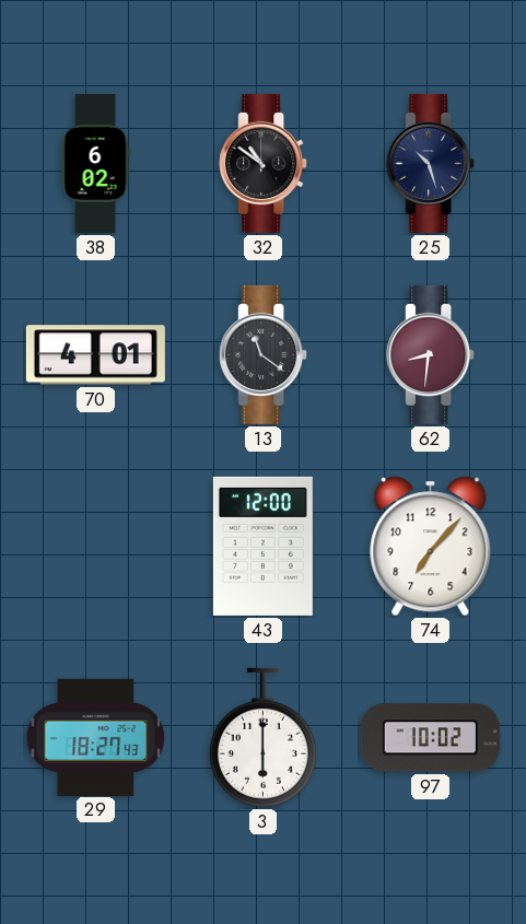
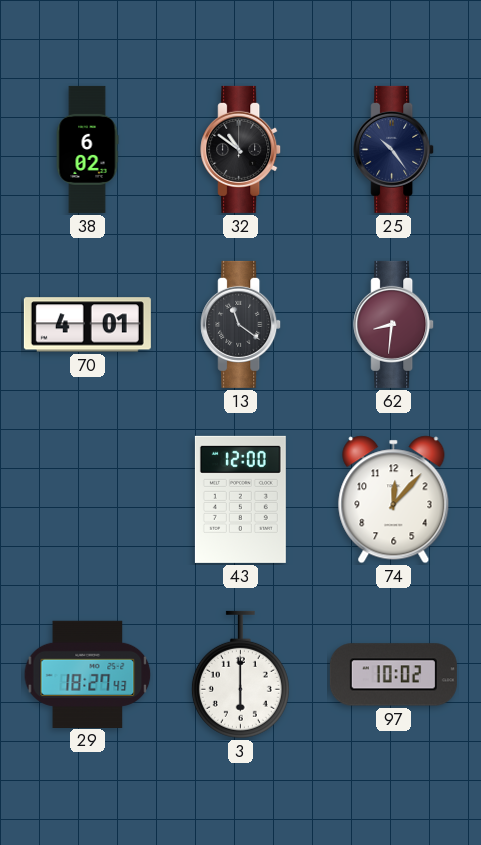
25: 10:27 -> 10:24
74: 7:07 -> 12:07
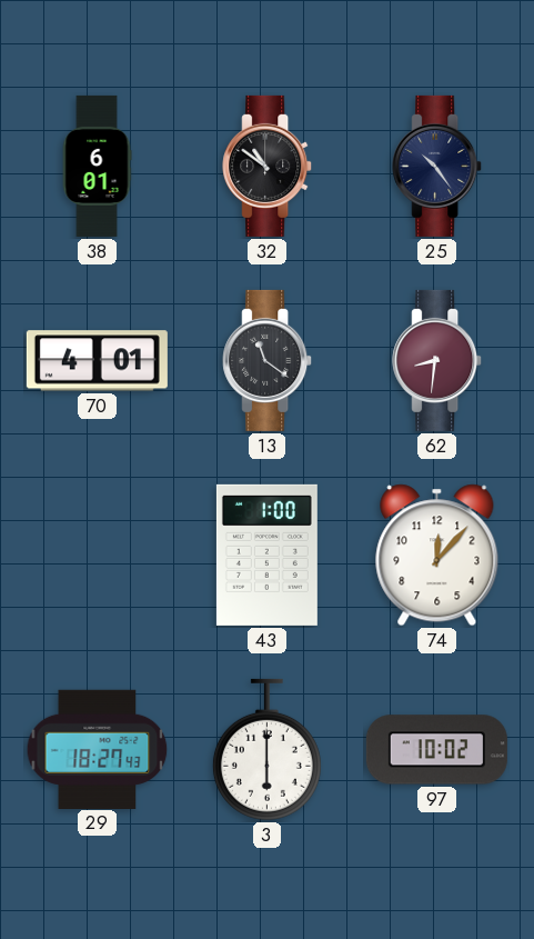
38: 6:02 -> 6:01
43: 12:00 -> 1:00
